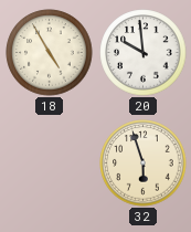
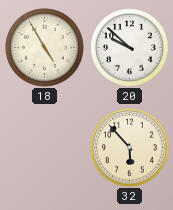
20: 9:59 -> 9:52
32: 5:57 -> 5:53
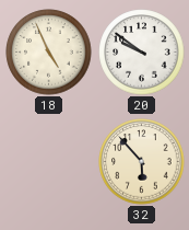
18: 4:55 -> 4:56
20: 9:52 -> 9:51
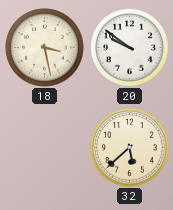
18: 4:56 -> 3:28
32: 5:53 -> 5:38
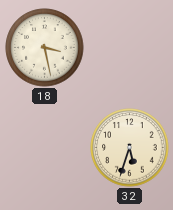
20: 9:51 -> none
32: 5:38 -> 5:33
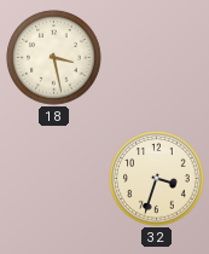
32: 5:33 -> 3:33
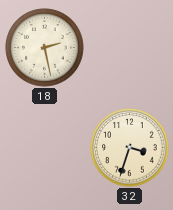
18: 3:28 -> 2:28
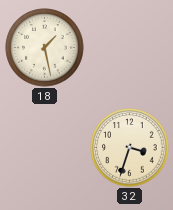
18: 2:28 -> 1:28
